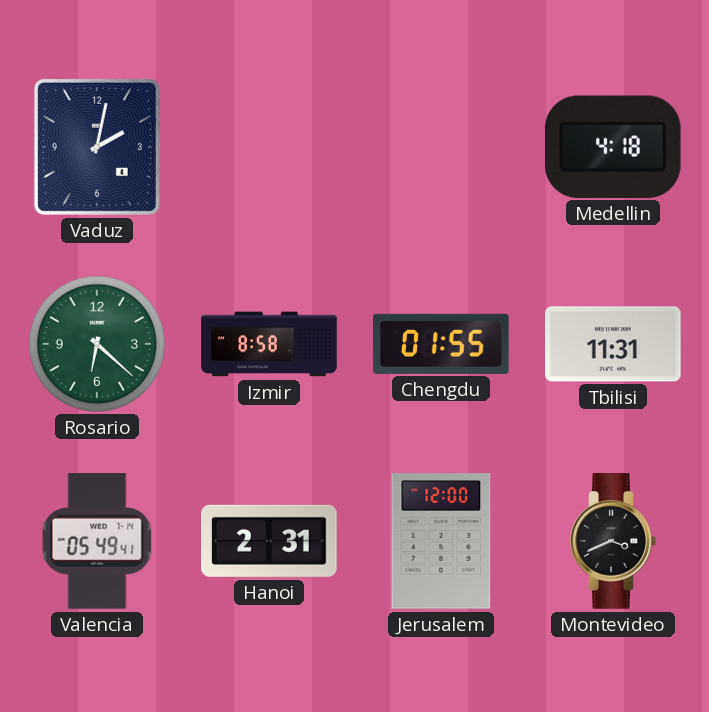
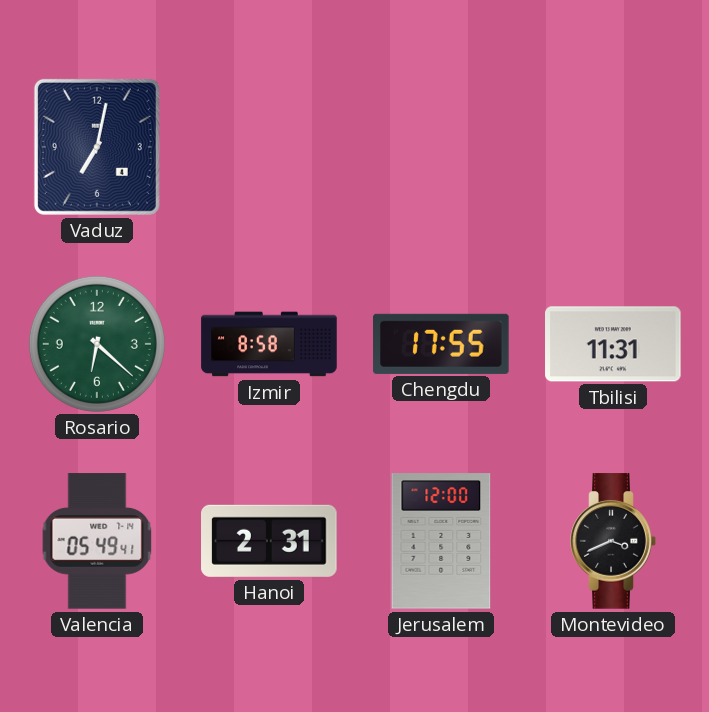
Vaduz: 2:02 -> 7:02
Medellin: 4:18 -> none
Chengdu: 01:55 -> 17:55
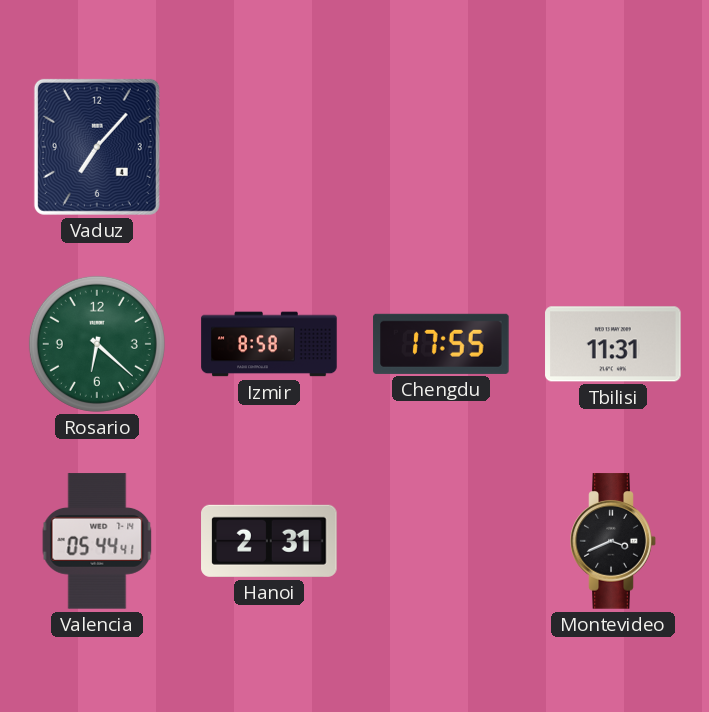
Vaduz: 7:02 -> 7:07
Valencia: 05:49 -> 05:44
Jerusalem: 12:00 -> none
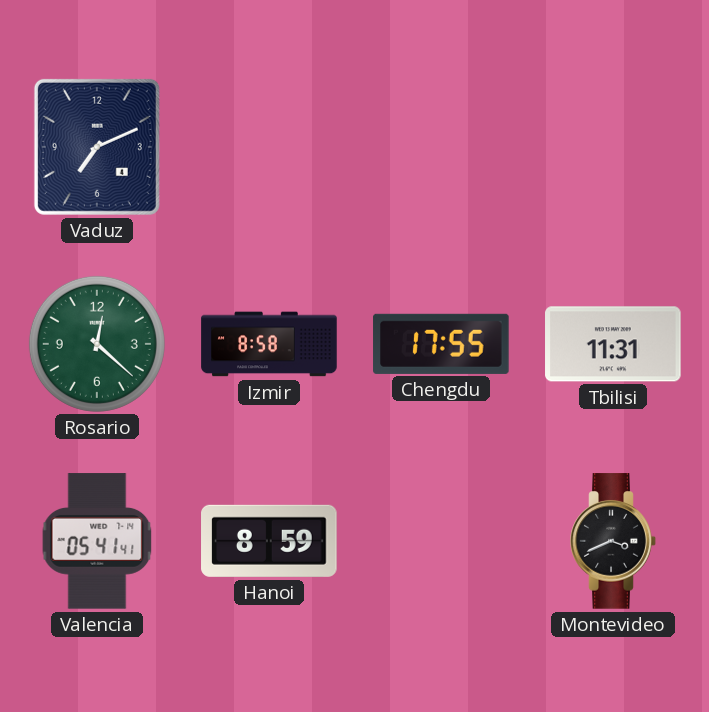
Vaduz: 7:07 -> 7:11
Rosario: 6:22 -> 12:22
Valencia: 05:44 -> 05:41
Hanoi: 2:31 -> 8:59
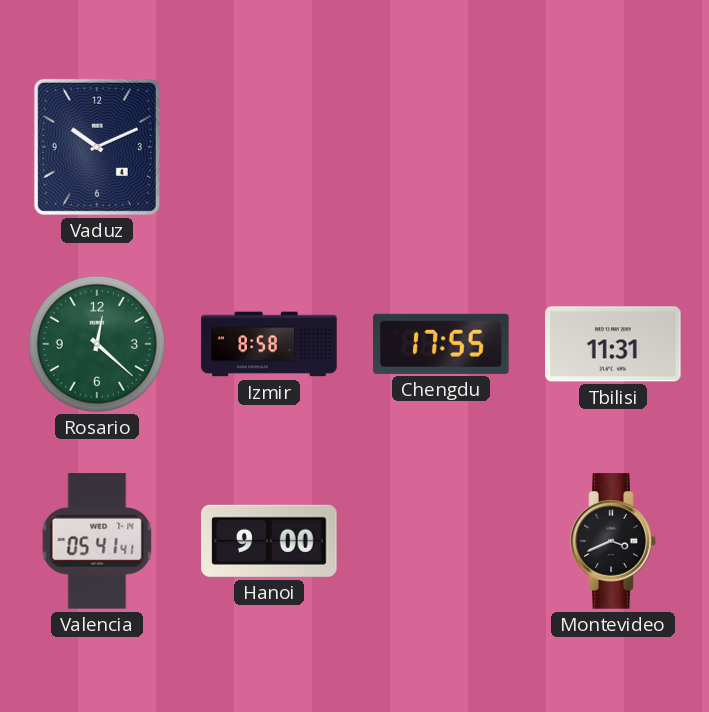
Vaduz: 7:11 -> 10:11
Hanoi: 8:59 -> 9:00
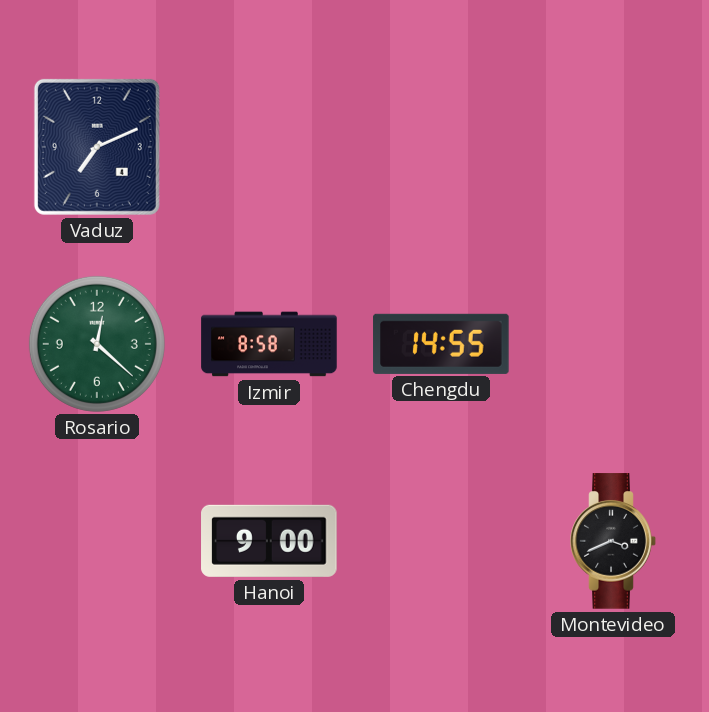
Vaduz: 10:11 -> 7:11
Chengdu: 17:55 -> 14:55
Tbilisi: 11:31 -> none
Valencia: 05:41 -> none
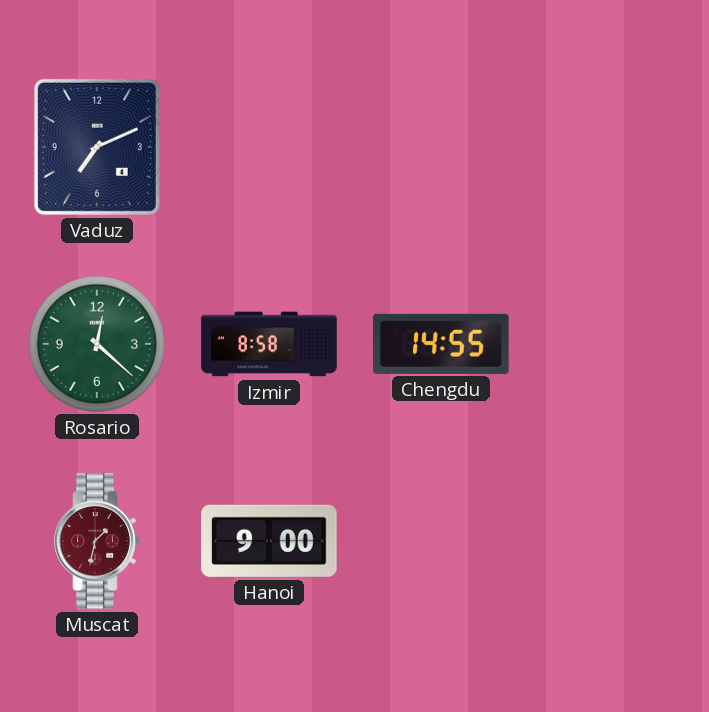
Muscat: none -> 1:32
Montevideo: 3:41 -> none
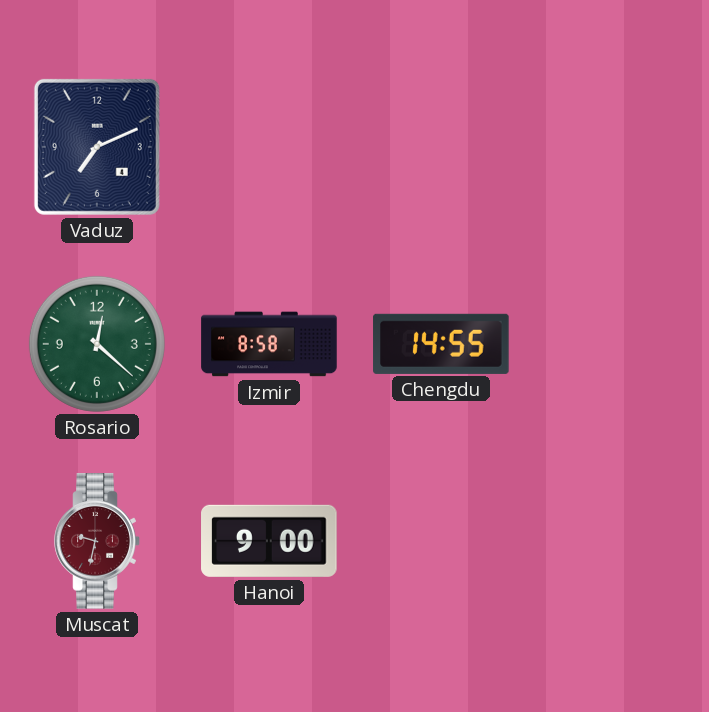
Muscat: 1:32 -> 9:32
